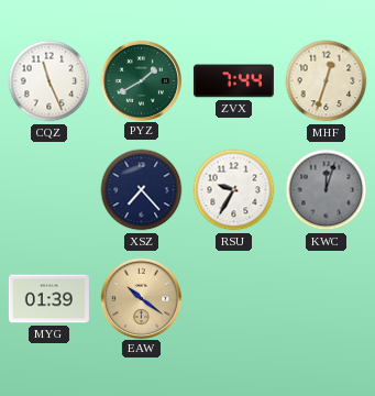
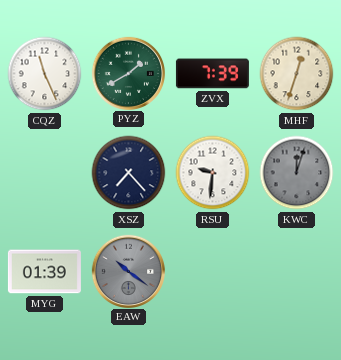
ZVX: 7:44 -> 7:39
RSU: 9:35 -> 9:31
EAW dial: champagne -> grey
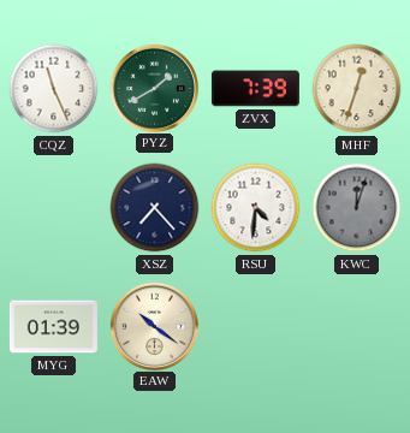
RSU: 9:31 -> 4:31
EAW dial: grey -> cream
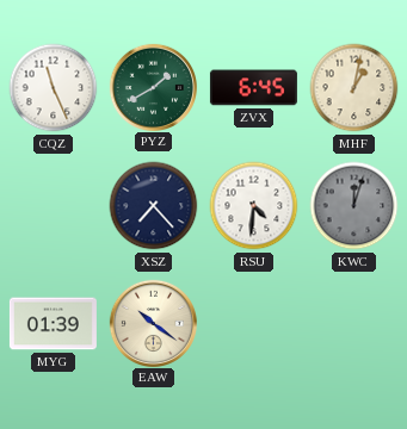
ZVX: 7:39 -> 6:45
MHF: 12:33 -> 1:02
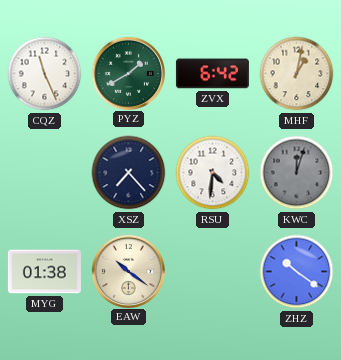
ZVX: 6:45 -> 6:42
MYG: 01:39 -> 01:38
ZHZ: none -> 10:21
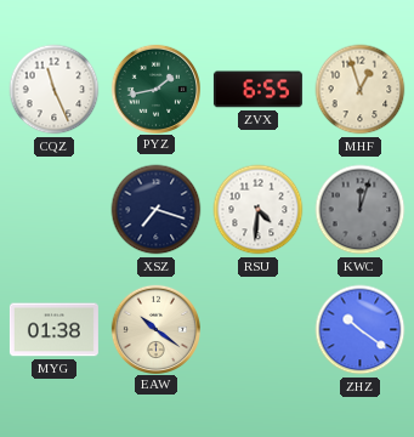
PYZ: 1:40 -> 1:43
ZVX: 6:42 -> 6:55
MHF: 1:02 -> 12:57
XSZ: 7:23 -> 7:18
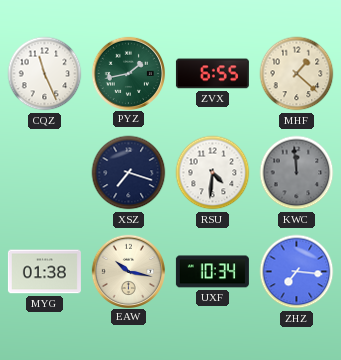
MHF: 12:57 -> 1:22
KWC: 12:03 -> 11:59
EAW: 10:21 -> 10:17
UXF: none -> 10:34
ZHZ: 10:21 -> 7:16
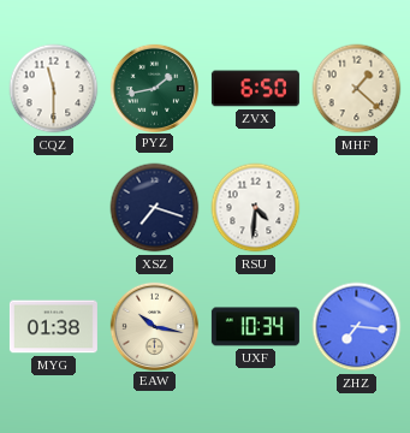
CQZ: 11:26 -> 11:30
ZVX: 6:55 -> 6:50
KWC: 11:59 -> none
